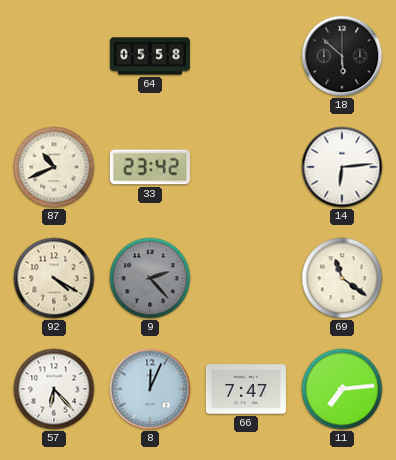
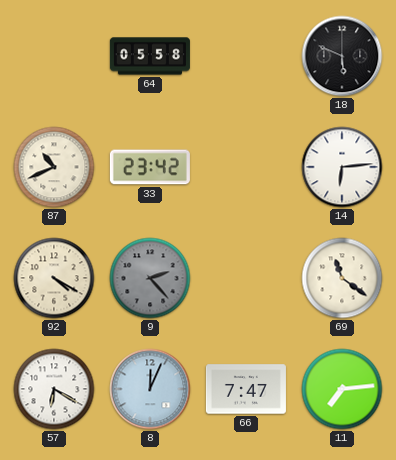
18: 5:52 -> 5:49
57: 6:23 -> 6:20
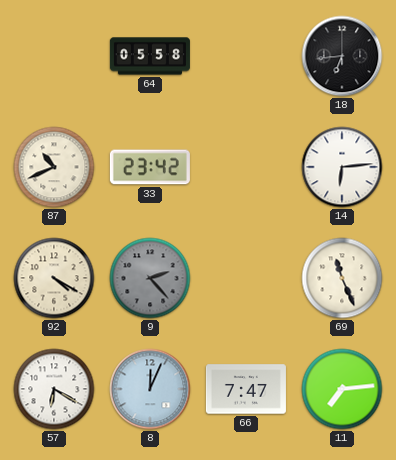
18: 5:49 -> 6:44
69: 11:21 -> 11:26
